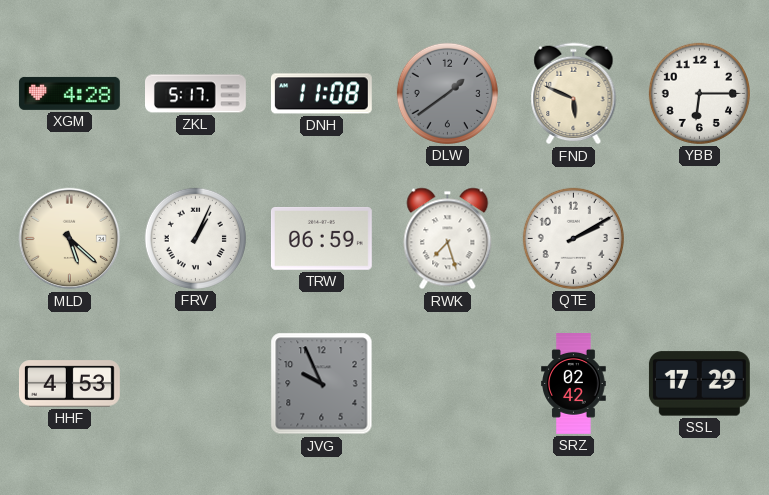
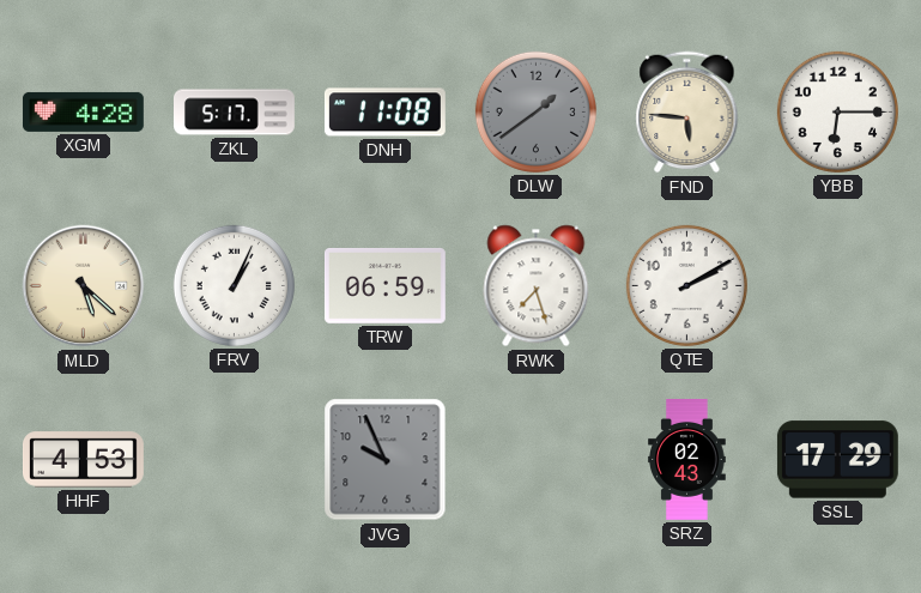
FND: 5:49 -> 5:46
SRZ: 02:42 -> 02:43
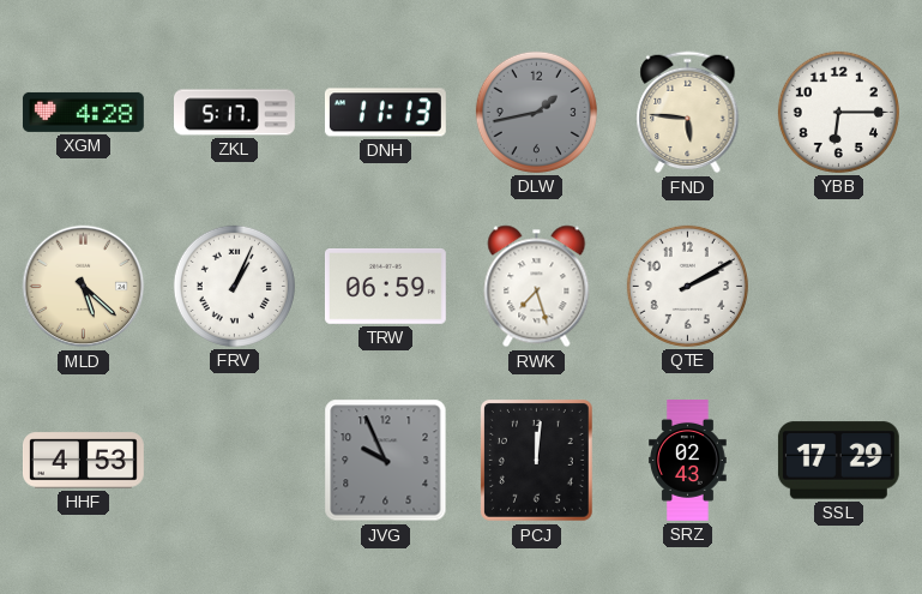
DNH: 11:08 -> 11:13
DLW: 1:39 -> 1:43
PCJ: none -> 12:01
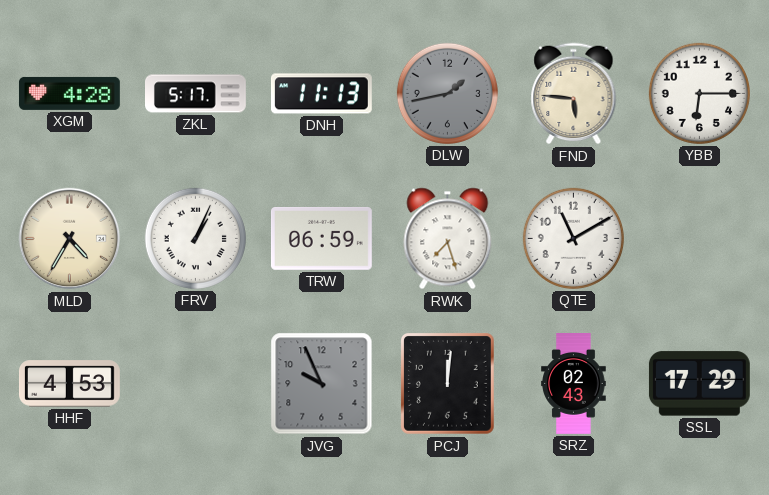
MLD: 5:22 -> 4:35
QTE: 2:10 -> 11:10
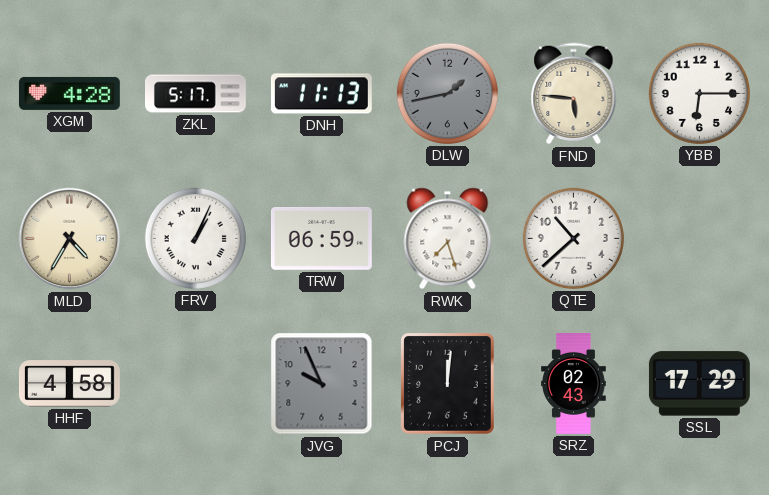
QTE: 11:10 -> 10:38
HHF: 4:53 -> 4:58
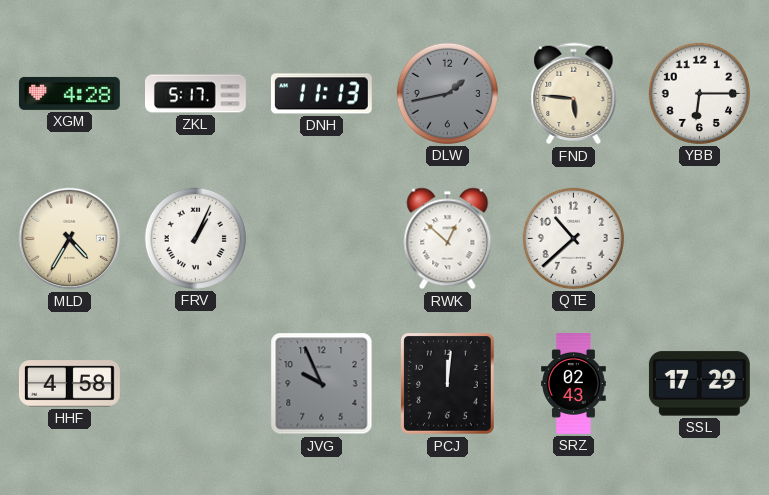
TRW: 06:59 -> none
RWK: 7:27 -> 12:52
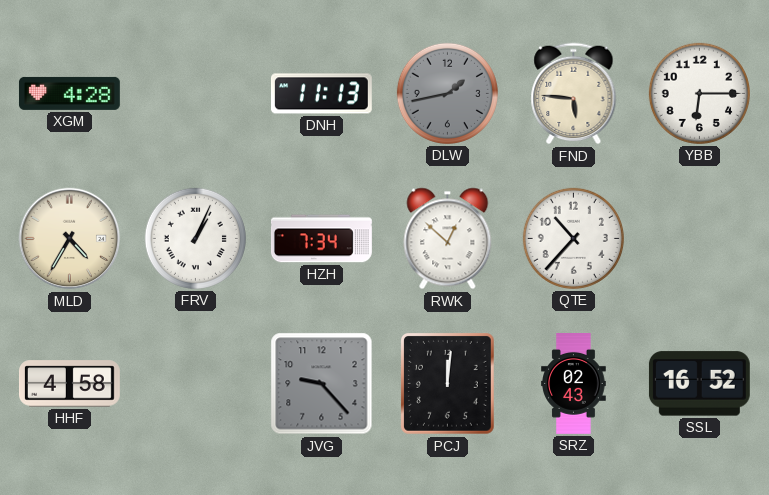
ZKL: 5:17 -> none
HZH: none -> 7:34
QTE: 10:38 -> 10:37
JVG: 9:56 -> 9:23
SSL: 17:29 -> 16:52
